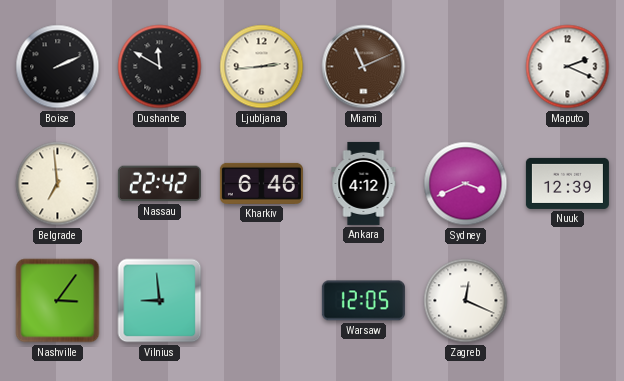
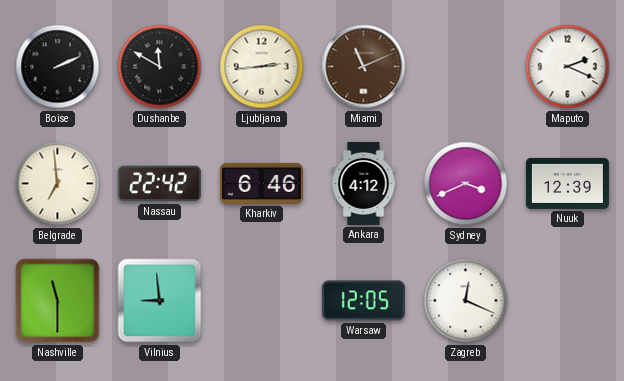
Nashville: 3:06 -> 11:30
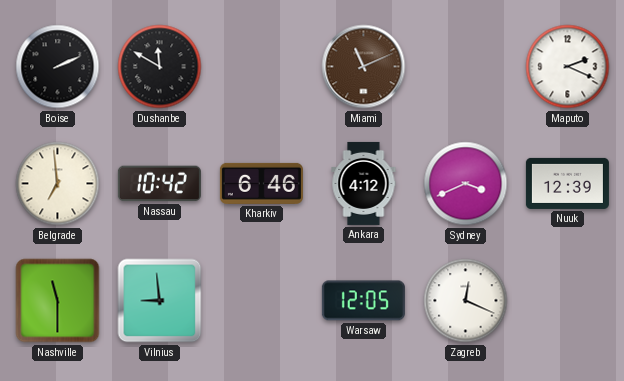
Ljubljana: 2:44 -> none
Nassau: 22:42 -> 10:42
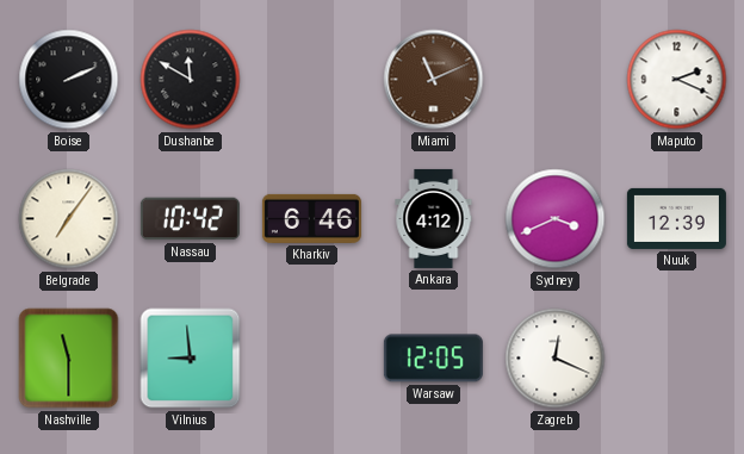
Belgrade: 6:59 -> 7:06
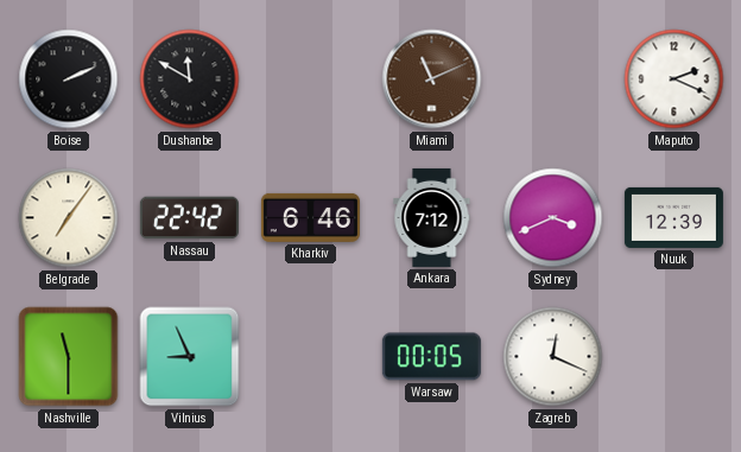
Nassau: 10:42 -> 22:42
Ankara: 4:12 -> 7:12
Vilnius: 8:59 -> 8:56
Warsaw: 12:05 -> 00:05
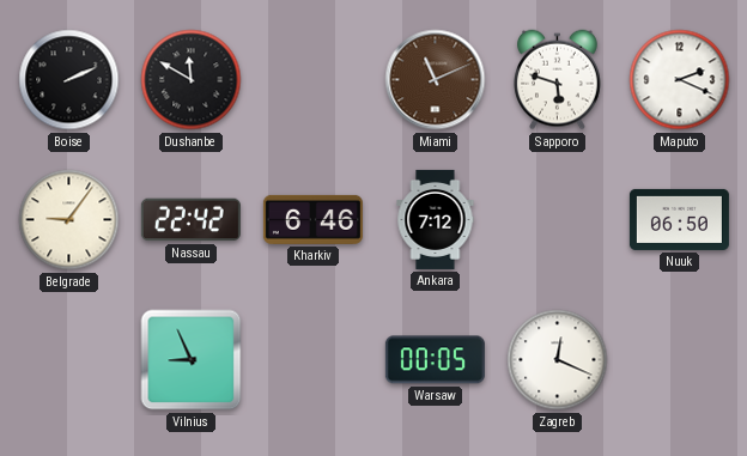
Sapporo: none -> 5:48
Belgrade: 7:06 -> 9:06
Sydney: 3:41 -> none
Nuuk: 12:39 -> 06:50
Nashville: 11:30 -> none
